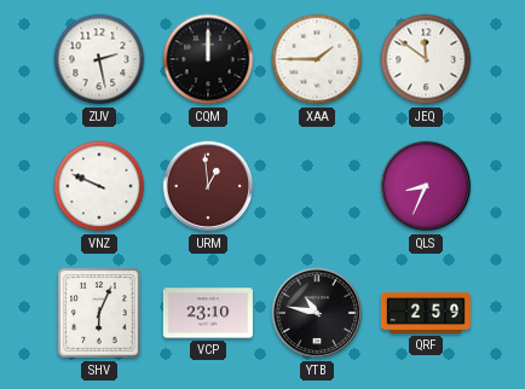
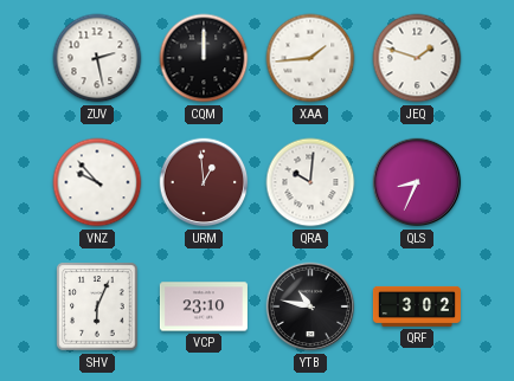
XAA: 1:45 -> 1:44
JEQ: 11:51 -> 1:48
VNZ: 9:49 -> 9:53
QRA: none -> 10:01
QRF: 2:59 -> 3:02
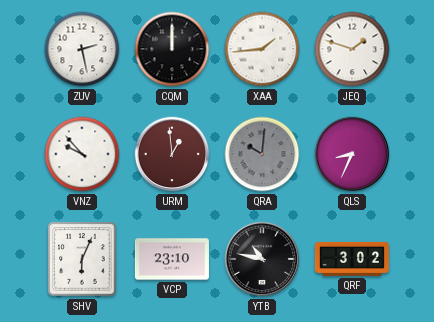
QRA dial: white -> grey
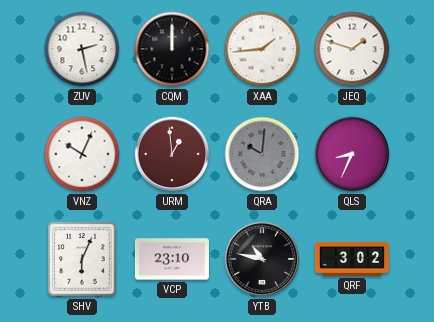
VNZ: 9:53 -> 10:04
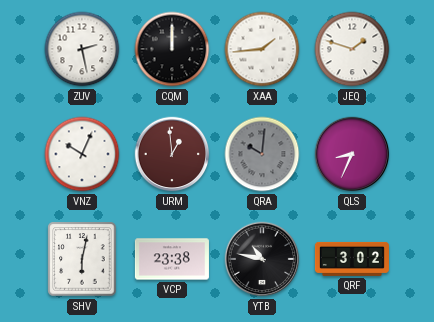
SHV: 6:04 -> 6:02
VCP: 23:10 -> 23:38
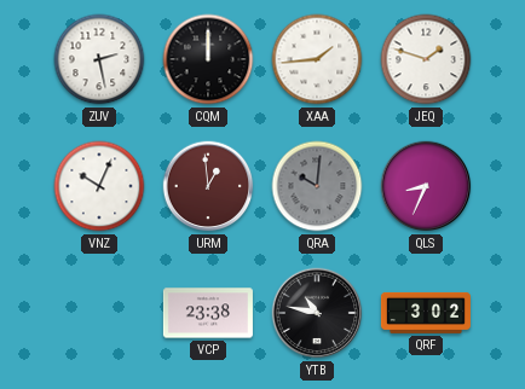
SHV: 6:02 -> none
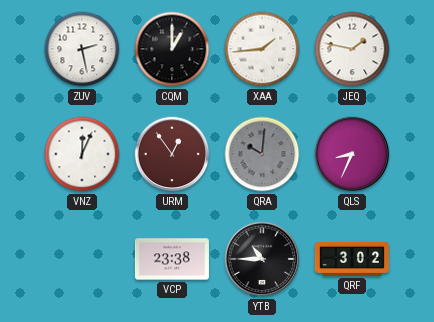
CQM: 12:00 -> 1:00
JEQ: 1:48 -> 1:47
VNZ: 10:04 -> 12:04
URM: 12:59 -> 12:54
YTB: 10:47 -> 10:45
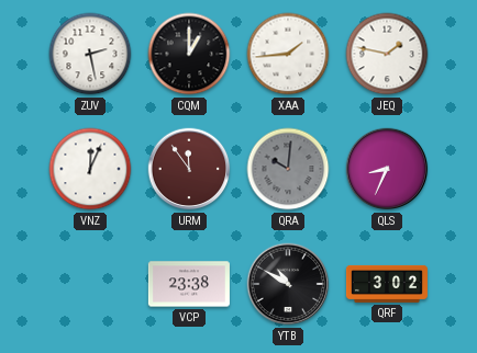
URM: 12:54 -> 11:54
YTB: 10:45 -> 10:50
